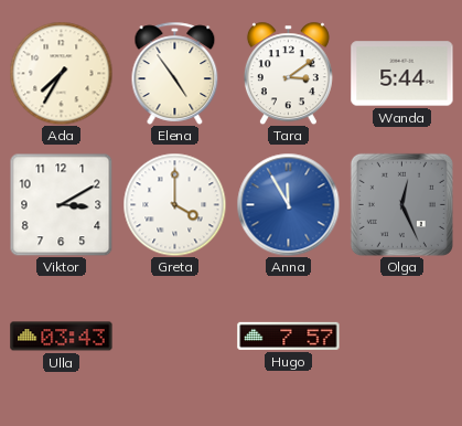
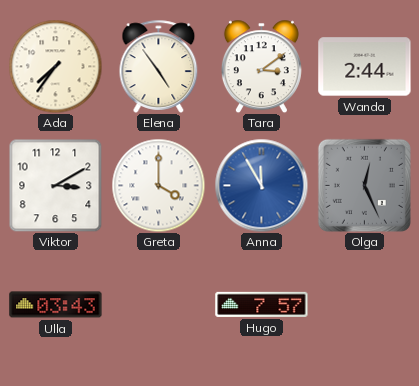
Ada: 7:35 -> 7:36
Wanda: 5:44 -> 2:44
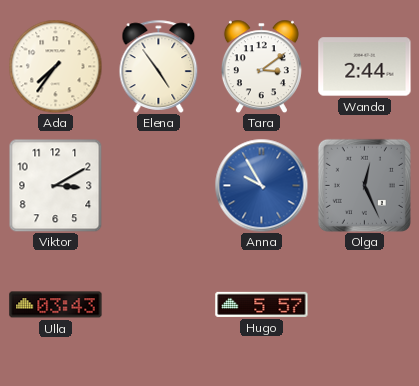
Greta: 4:00 -> none
Anna: 11:55 -> 9:55
Hugo: 7:57 -> 5:57
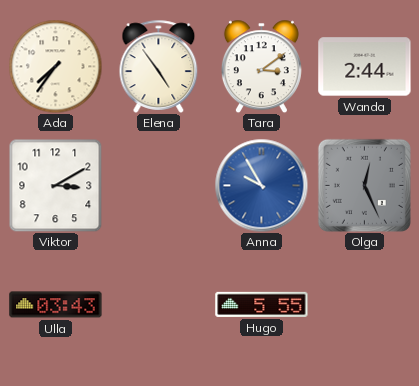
Hugo: 5:57 -> 5:55
